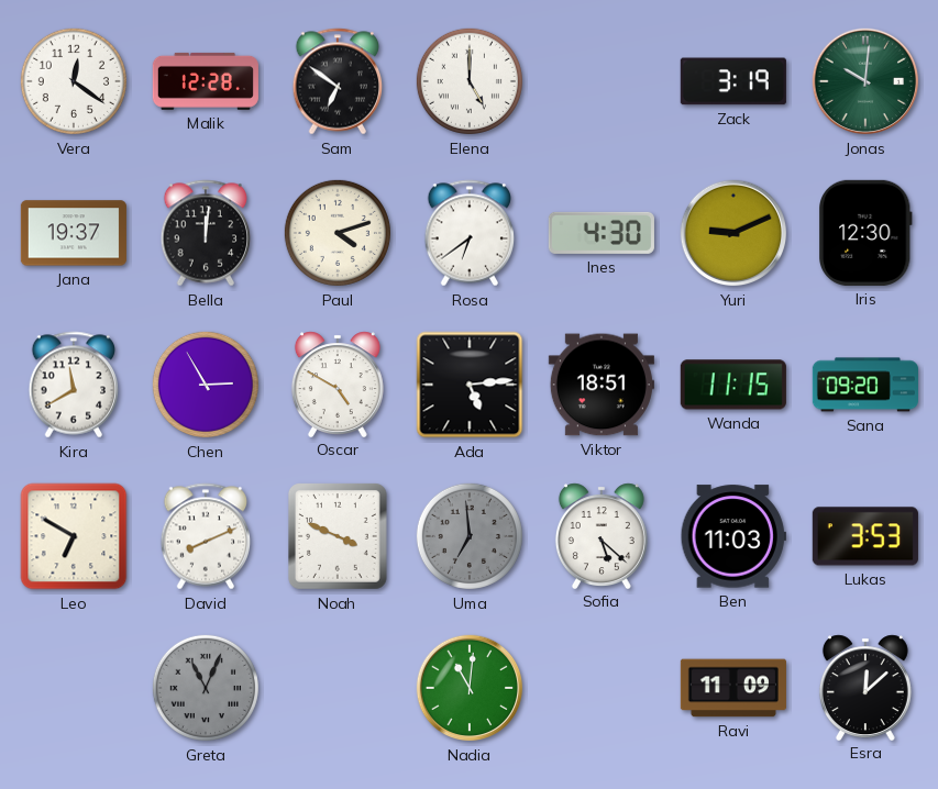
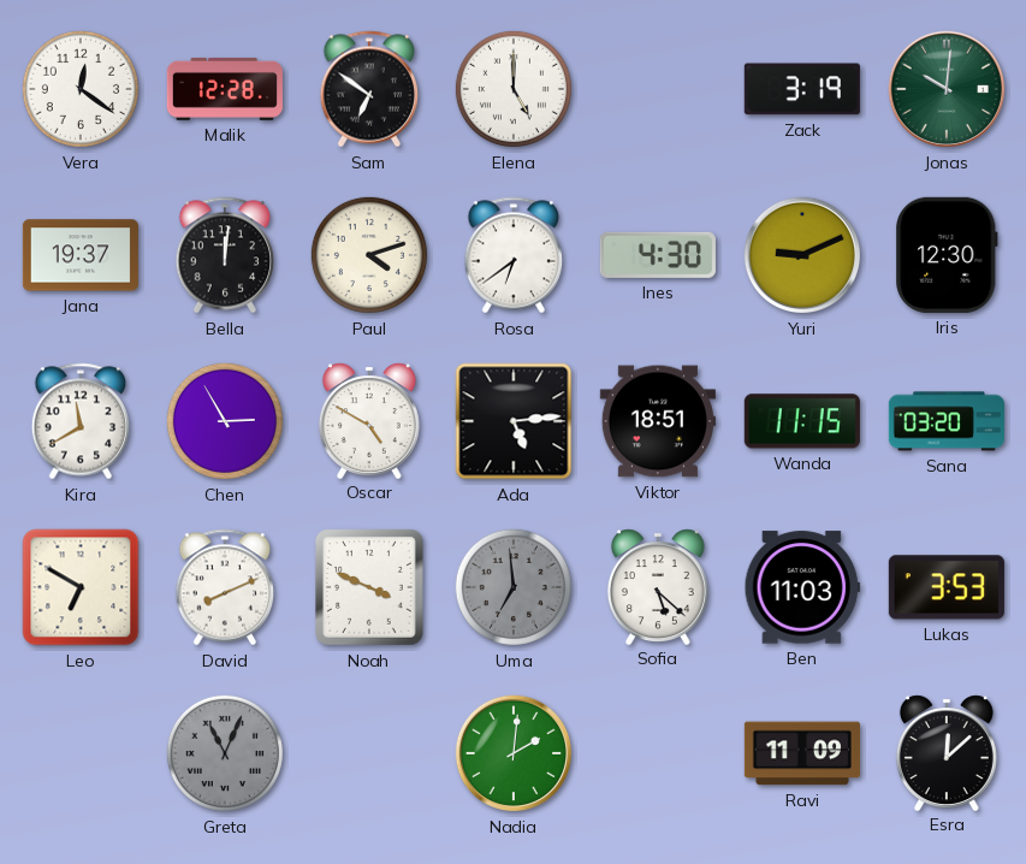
Sana: 09:20 -> 03:20
Nadia: 11:01 -> 2:01
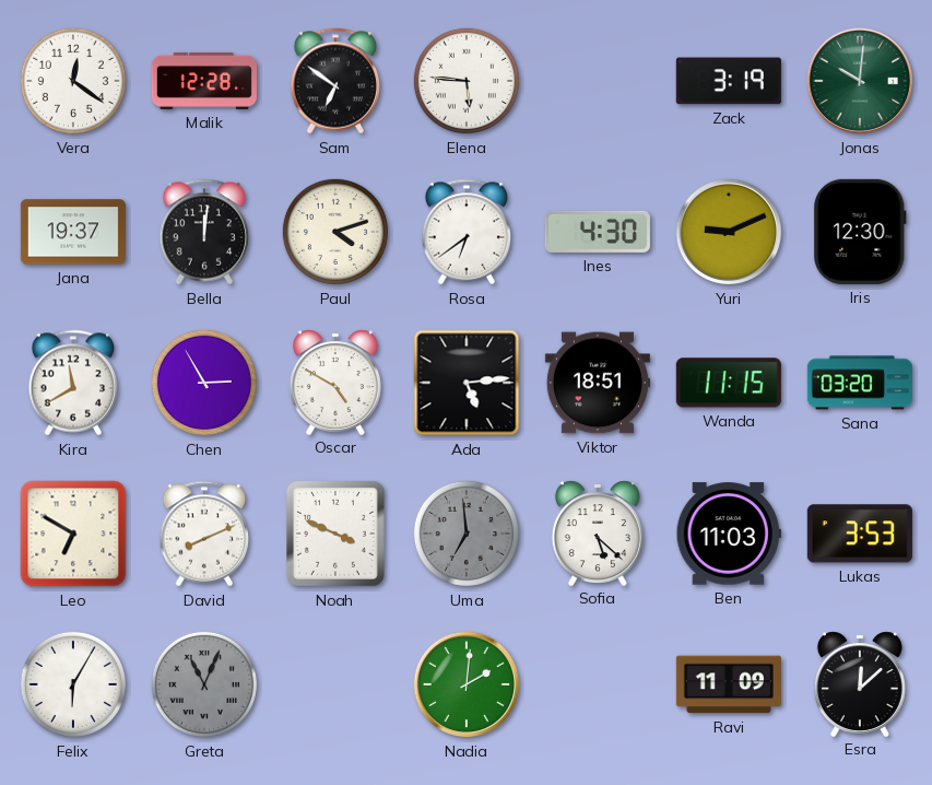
Elena: 5:00 -> 5:46
Felix: none -> 6:05
